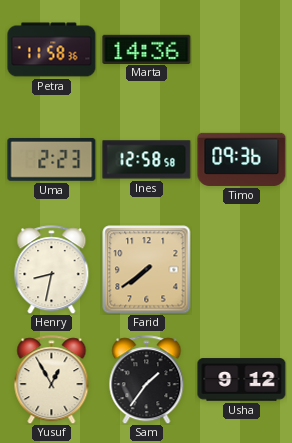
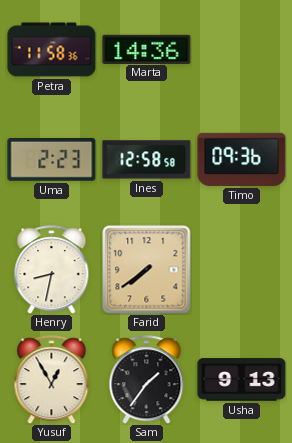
Usha: 9:12 -> 9:13
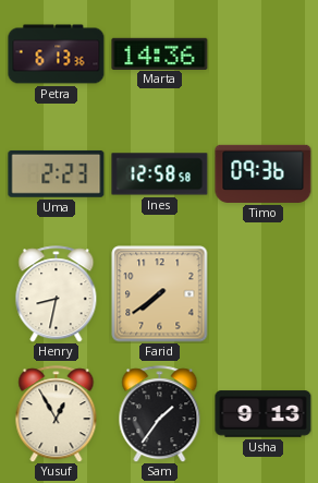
Petra: 11:58 -> 6:13
